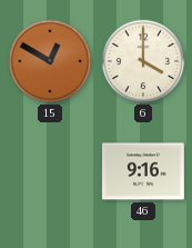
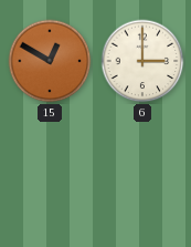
6: 4:00 -> 3:00
46: 9:16 -> none
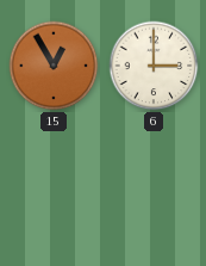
15: 12:50 -> 12:55
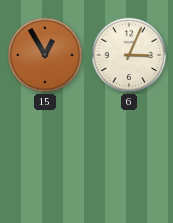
6: 3:00 -> 3:04
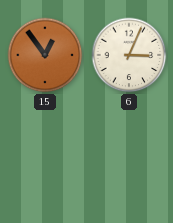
15: 12:55 -> 12:54
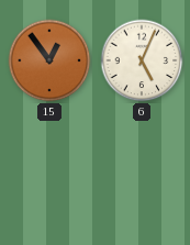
6: 3:04 -> 5:04
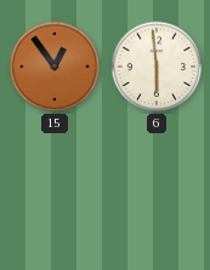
6: 5:04 -> 5:59
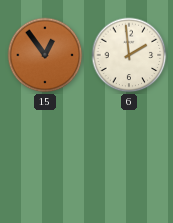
6: 5:59 -> 1:59
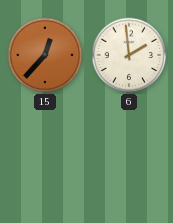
15: 12:54 -> 12:37
